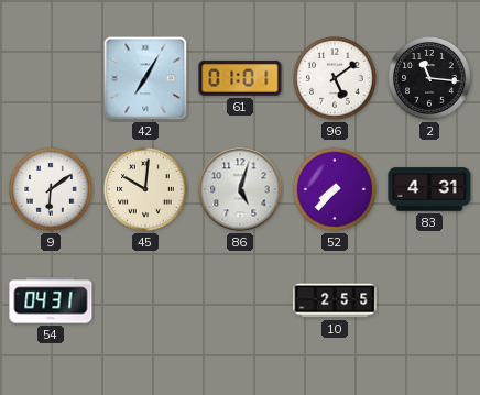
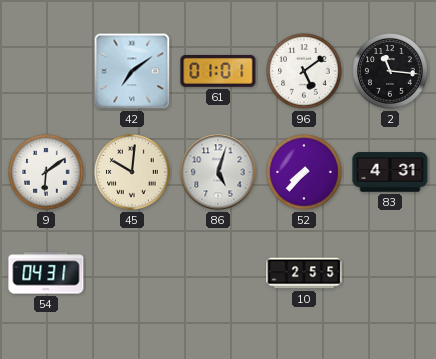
42: 7:05 -> 7:09
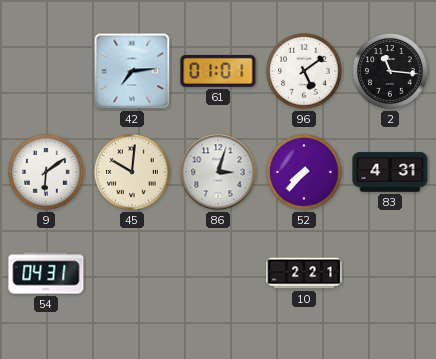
42: 7:09 -> 7:14
86: 5:03 -> 3:03
10: 2:55 -> 2:21
